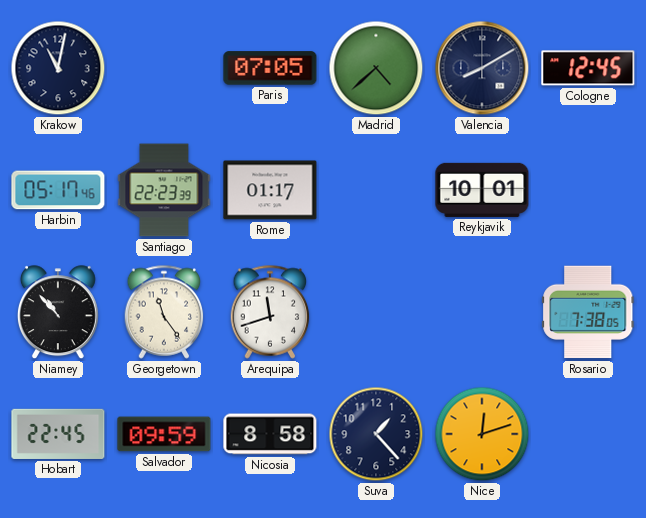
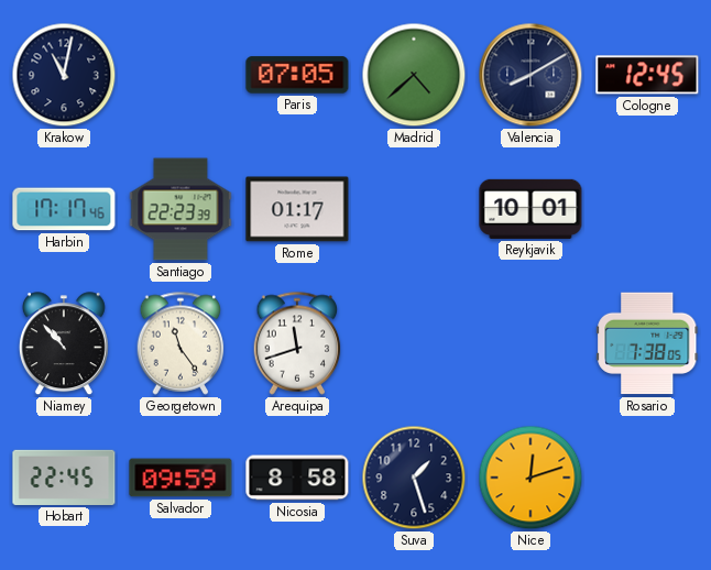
Harbin: 05:17 -> 17:17
Suva: 1:23 -> 1:27
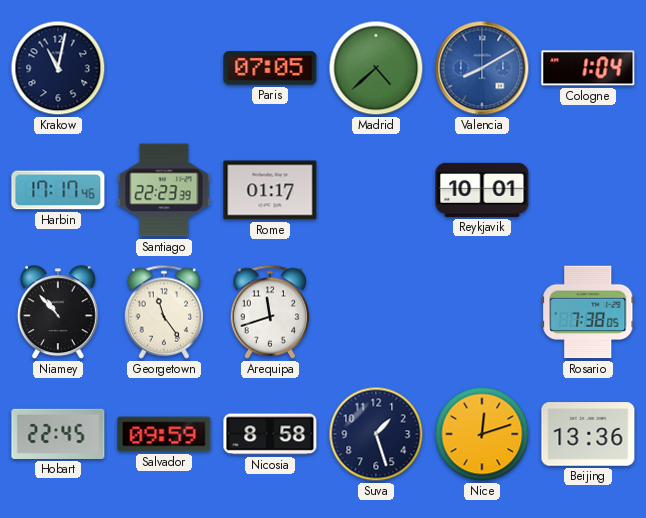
Valencia dial: navy -> blue
Cologne: 12:45 -> 1:04
Beijing: none -> 13:36
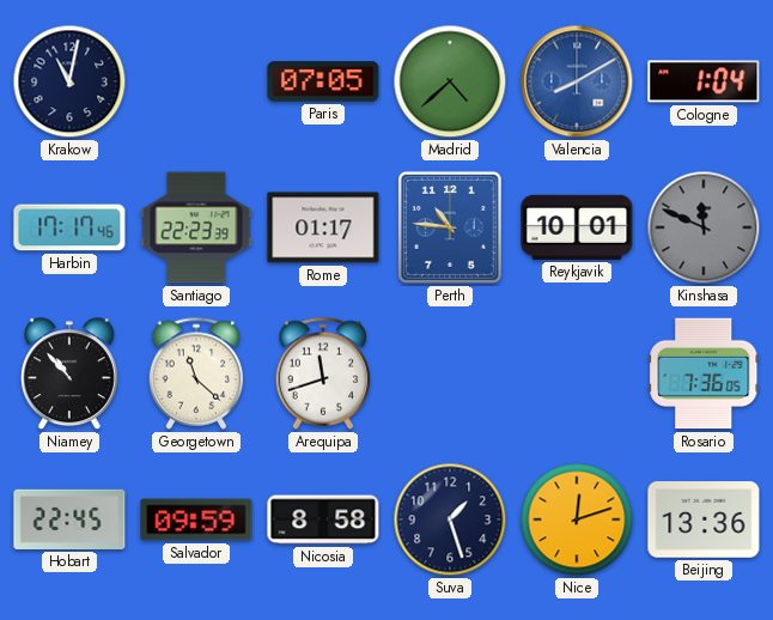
Perth: none -> 10:46
Kinshasa: none -> 11:49
Georgetown: 11:24 -> 11:22
Rosario: 7:38 -> 7:36
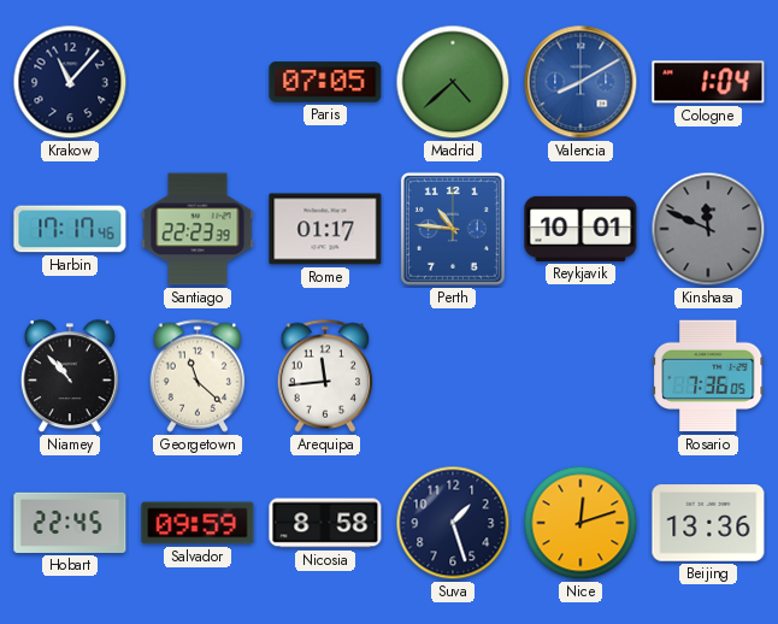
Krakow: 11:02 -> 11:07
Arequipa: 11:42 -> 11:44
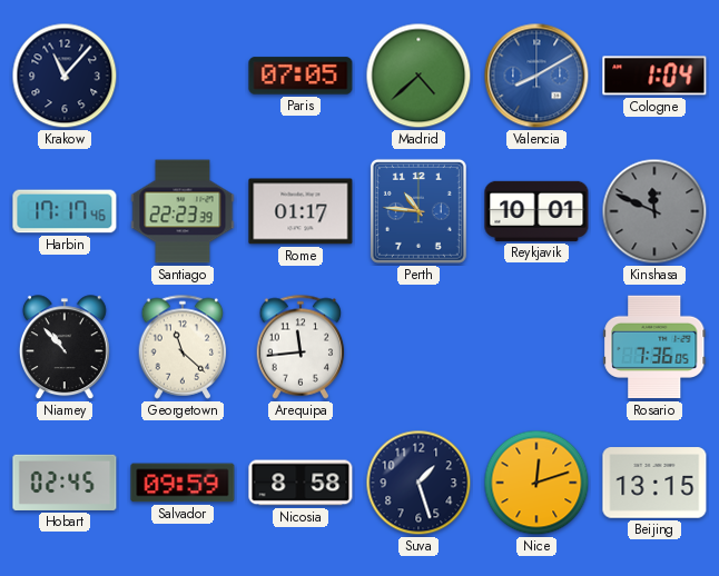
Hobart: 22:45 -> 02:45
Beijing: 13:36 -> 13:15
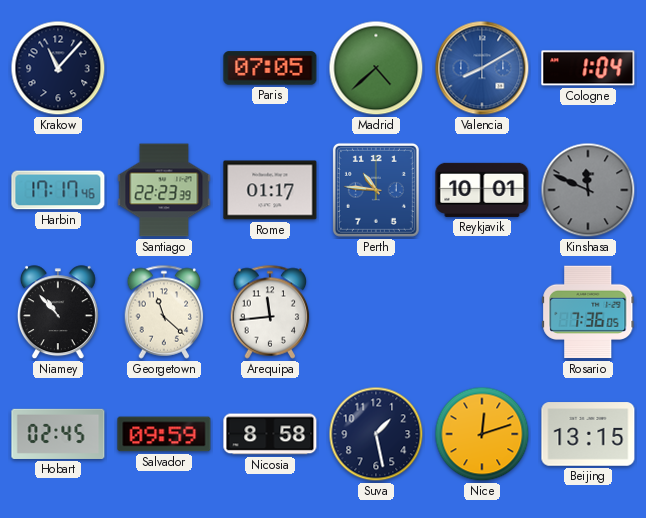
Suva: 1:27 -> 1:28
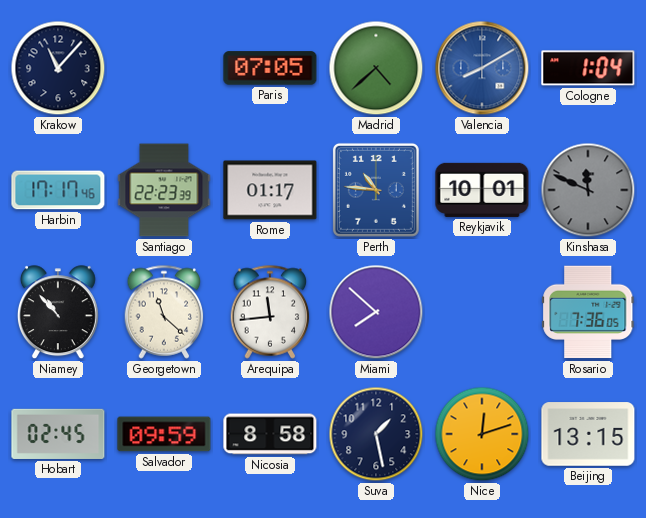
Miami: none -> 7:52
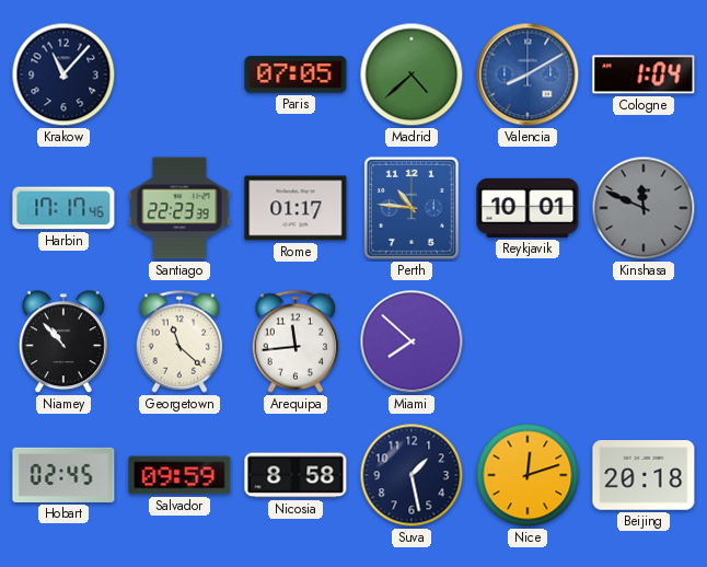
Rosario: 7:36 -> none
Beijing: 13:15 -> 20:18
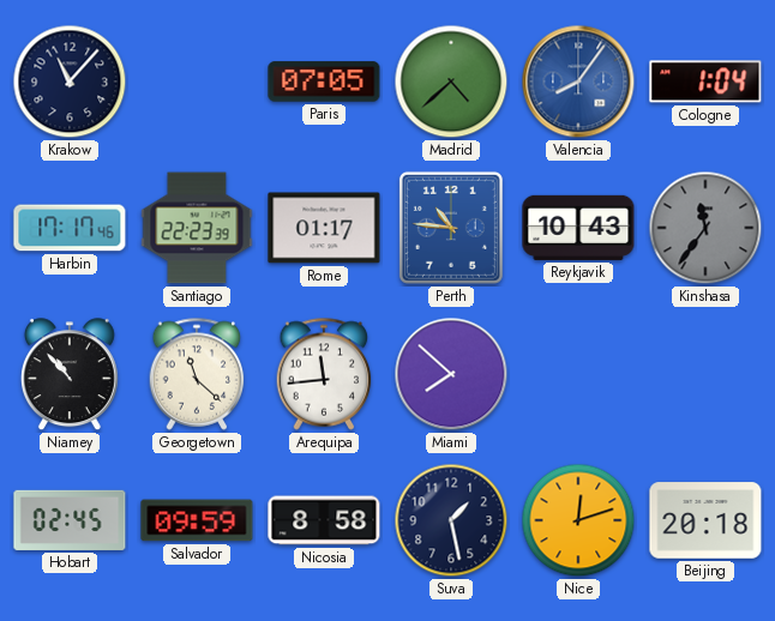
Valencia: 8:10 -> 8:06
Reykjavik: 10:01 -> 10:43
Kinshasa: 11:49 -> 11:36
